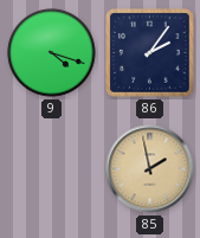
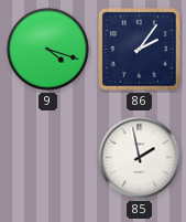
85 dial: champagne -> white
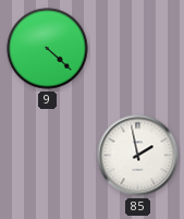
9: 4:18 -> 4:22
86: 2:06 -> none
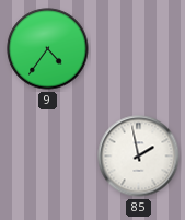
9: 4:22 -> 4:36
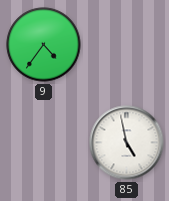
85: 1:58 -> 4:58
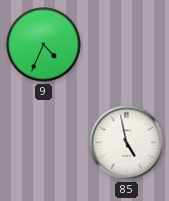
9: 4:36 -> 4:34
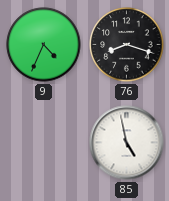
76: none -> 8:18
